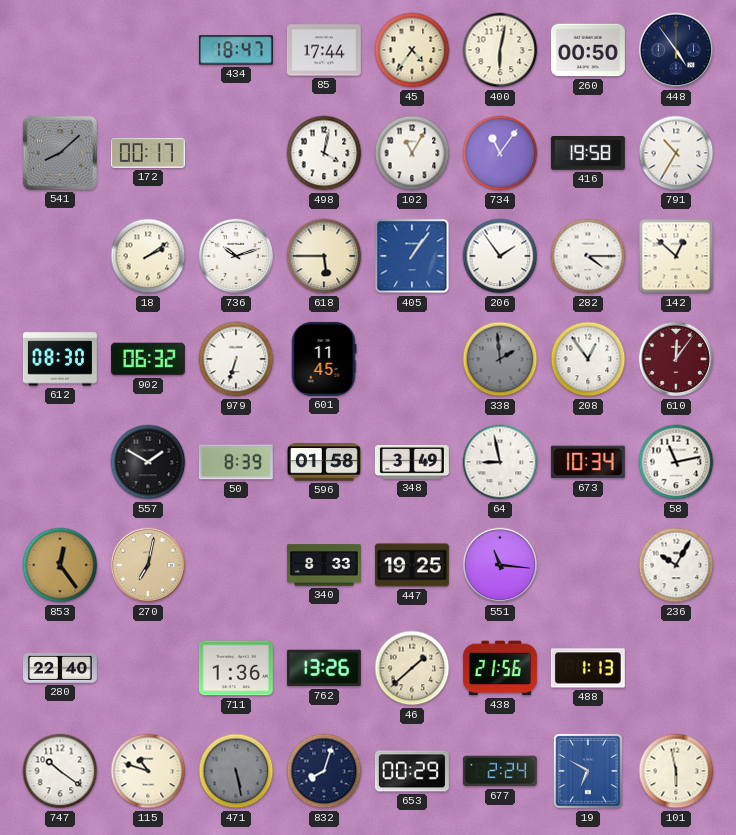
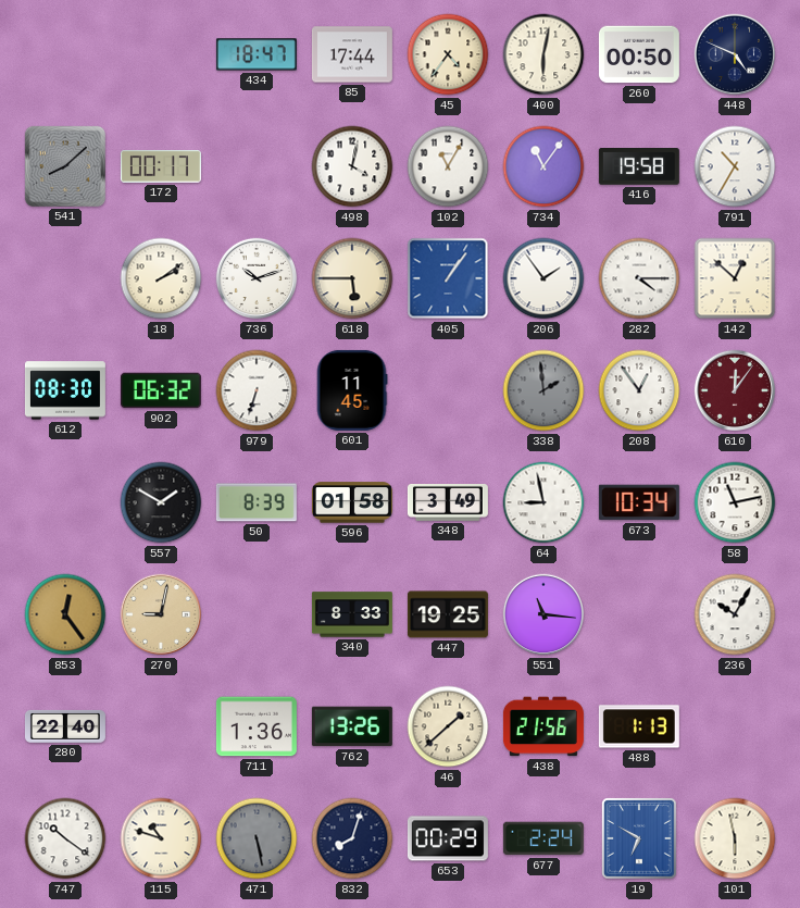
448: 4:54 -> 4:49
270: 7:02 -> 9:02
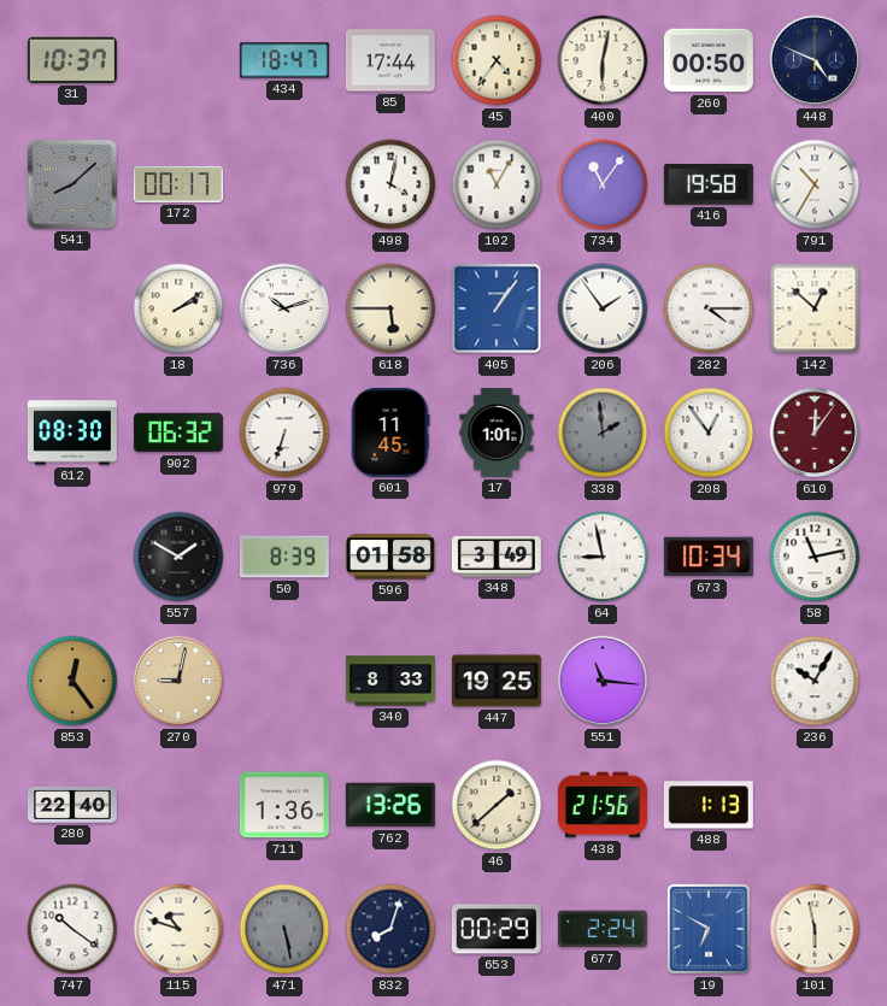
31: none -> 10:37
17: none -> 1:01
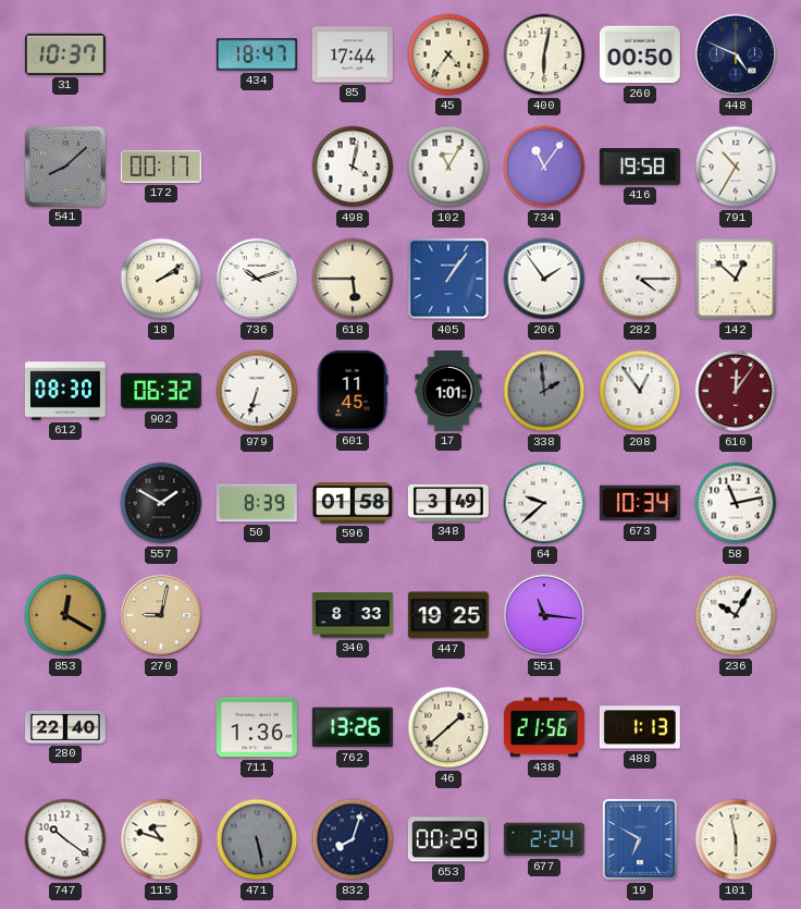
64: 8:58 -> 9:38
853: 12:24 -> 12:20
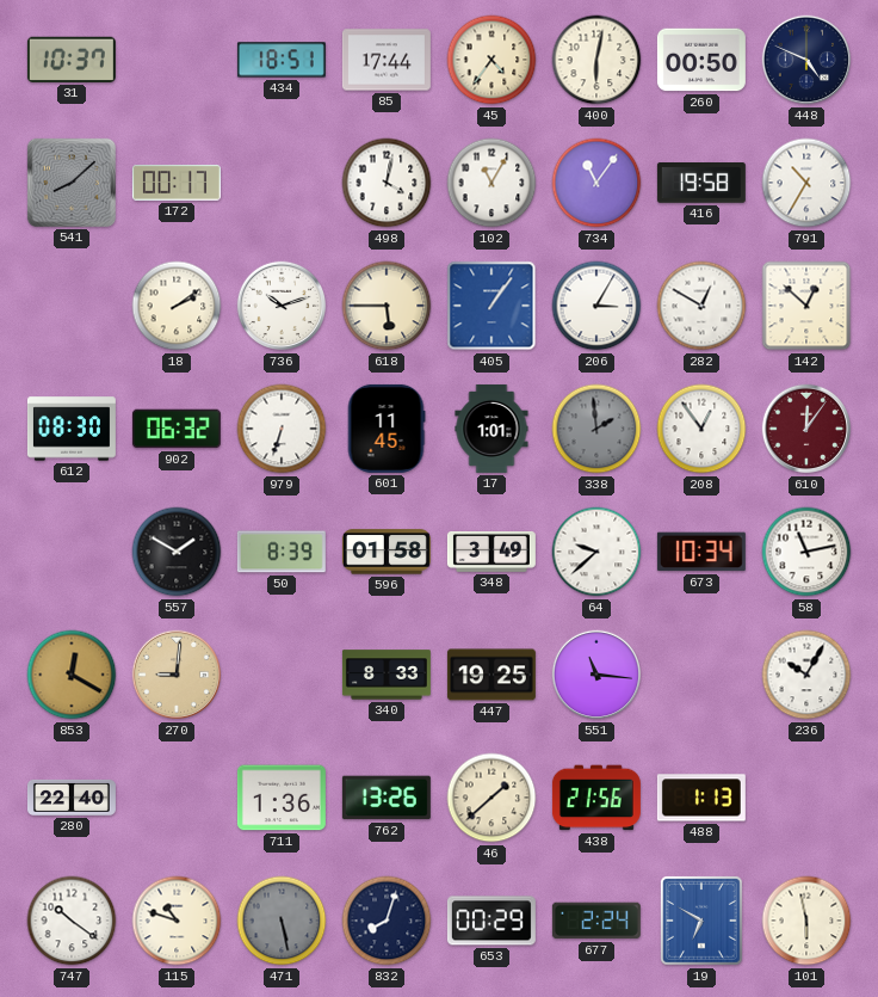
434: 18:47 -> 18:51
206: 1:54 -> 3:05
282: 4:15 -> 12:50
270: 9:02 -> 9:01
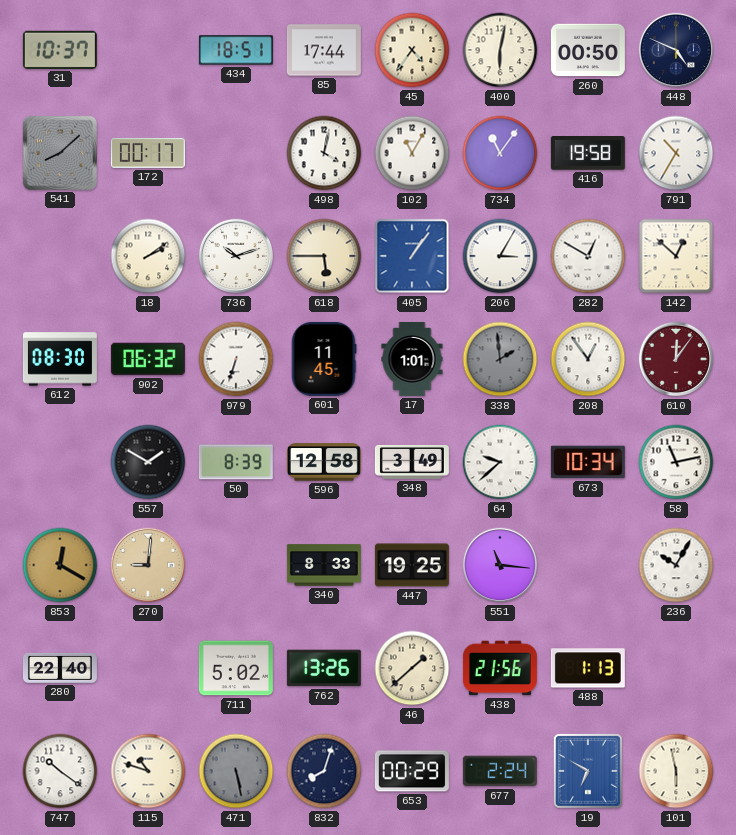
596: 01:58 -> 12:58
711: 1:36 -> 5:02
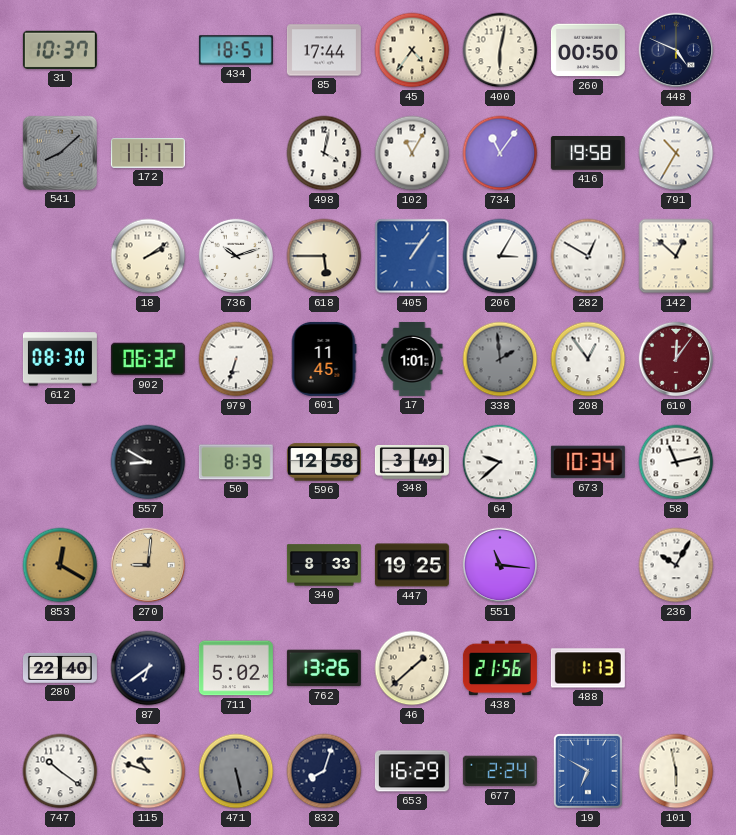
172: 00:17 -> 11:17
557: 1:50 -> 8:50
87: none -> 6:39
653: 00:29 -> 16:29
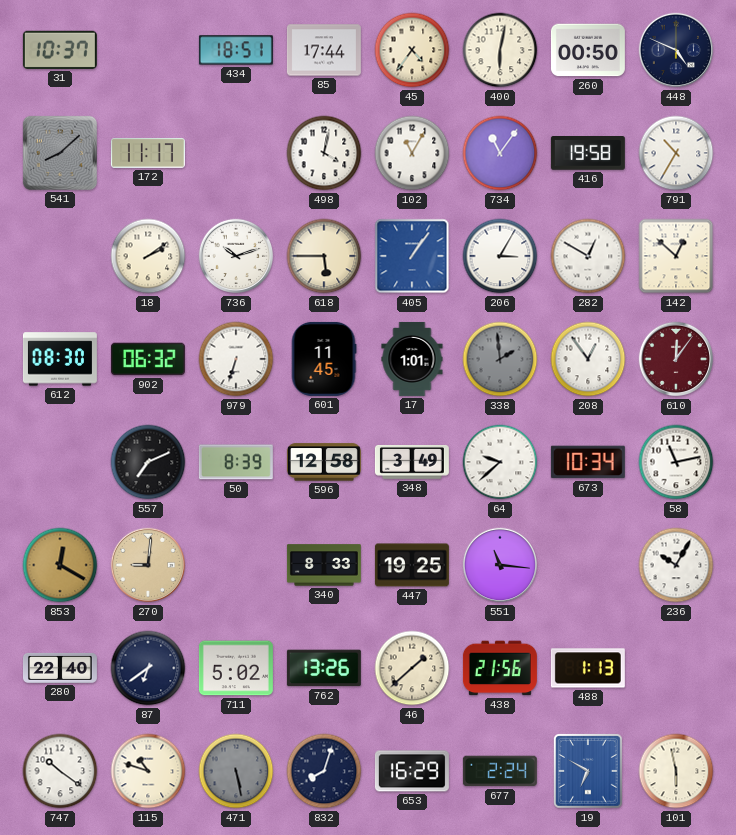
557: 8:50 -> 7:11
